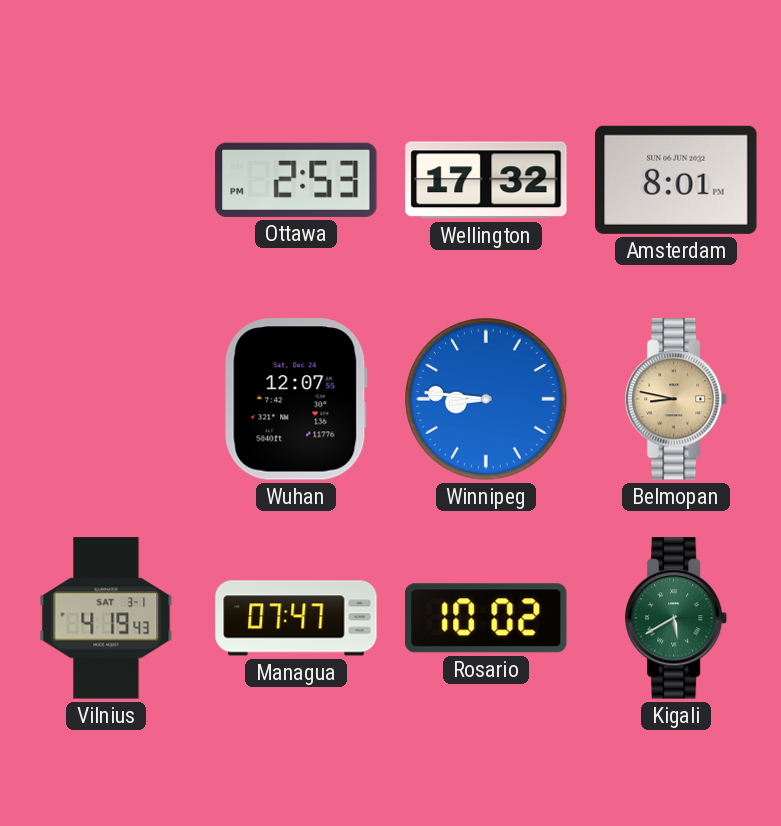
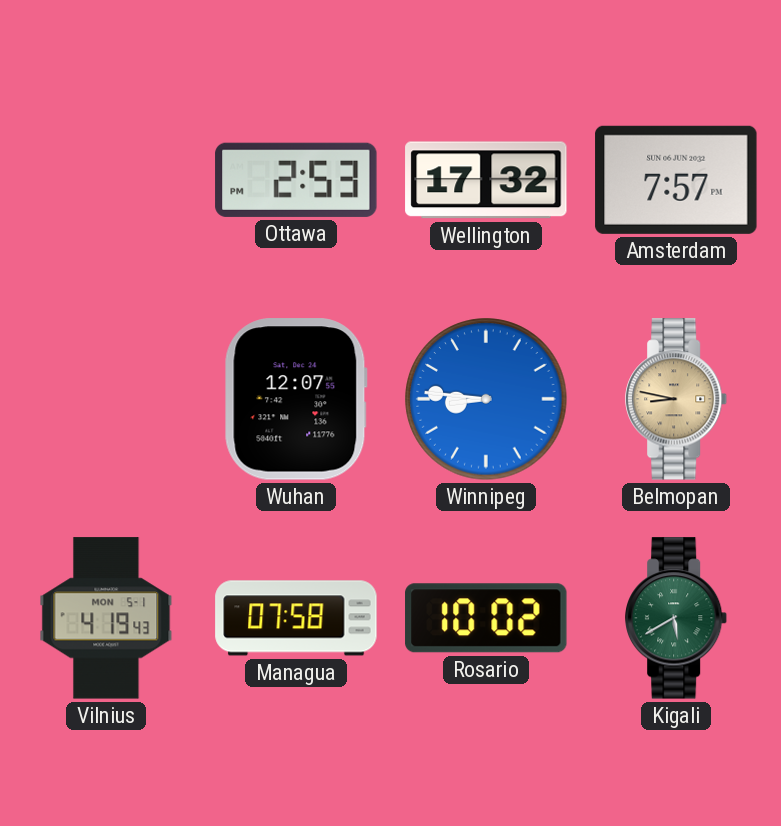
Amsterdam: 8:01 -> 7:57
Vilnius date: SAT 3-1 -> MON 5-1
Managua: 07:47 -> 07:58
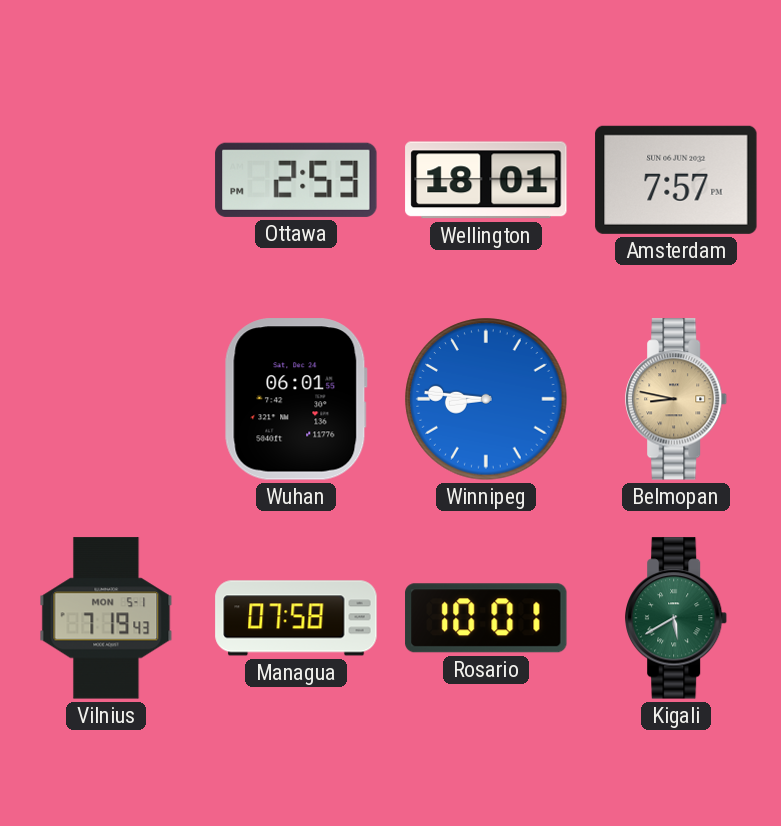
Wellington: 17:32 -> 18:01
Wuhan: 12:07 -> 06:01
Vilnius: 4:19 -> 7:19
Rosario: 10:02 -> 10:01
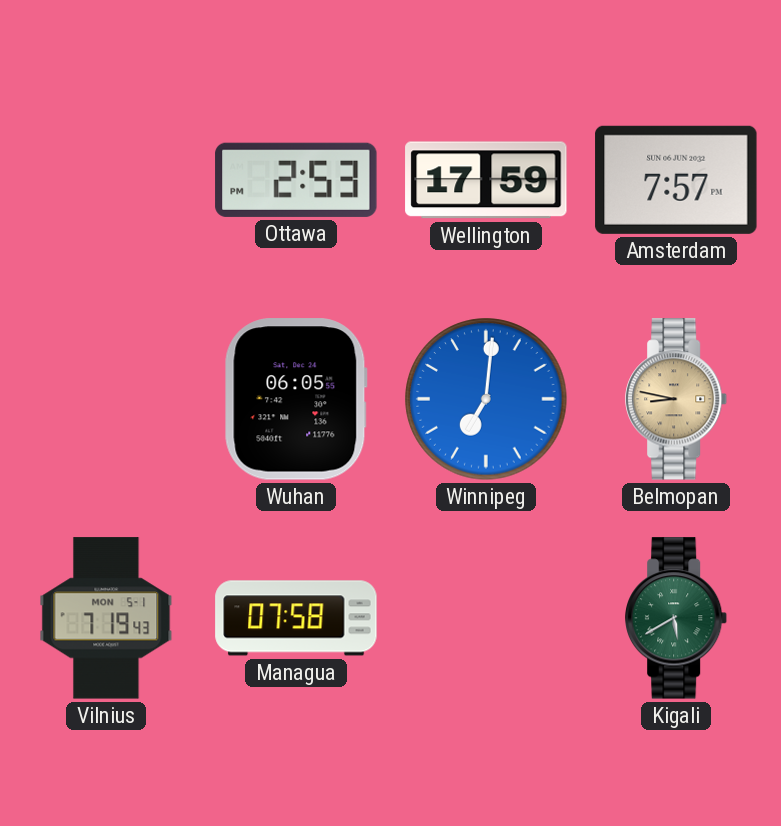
Wellington: 18:01 -> 17:59
Wuhan: 06:01 -> 06:05
Winnipeg: 8:46 -> 7:01
Rosario: 10:01 -> none
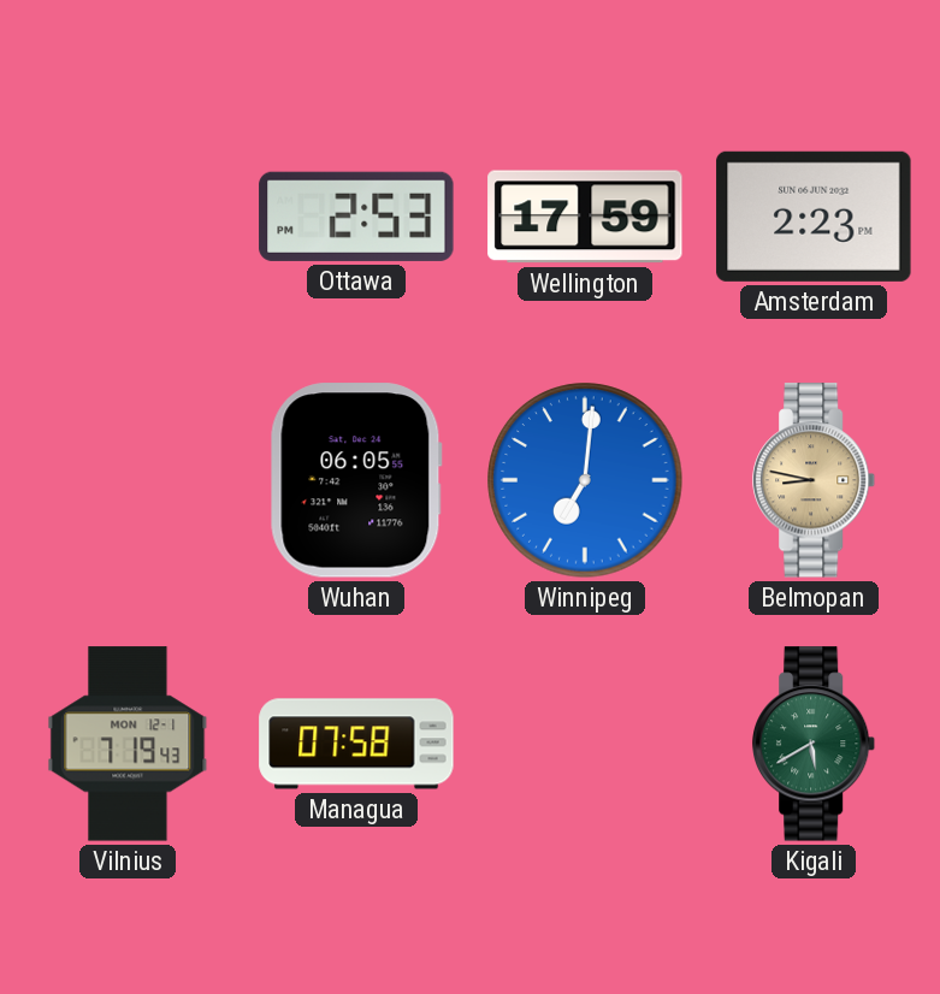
Amsterdam: 7:57 -> 2:23
Vilnius date: MON 5-1 -> MON 12-1
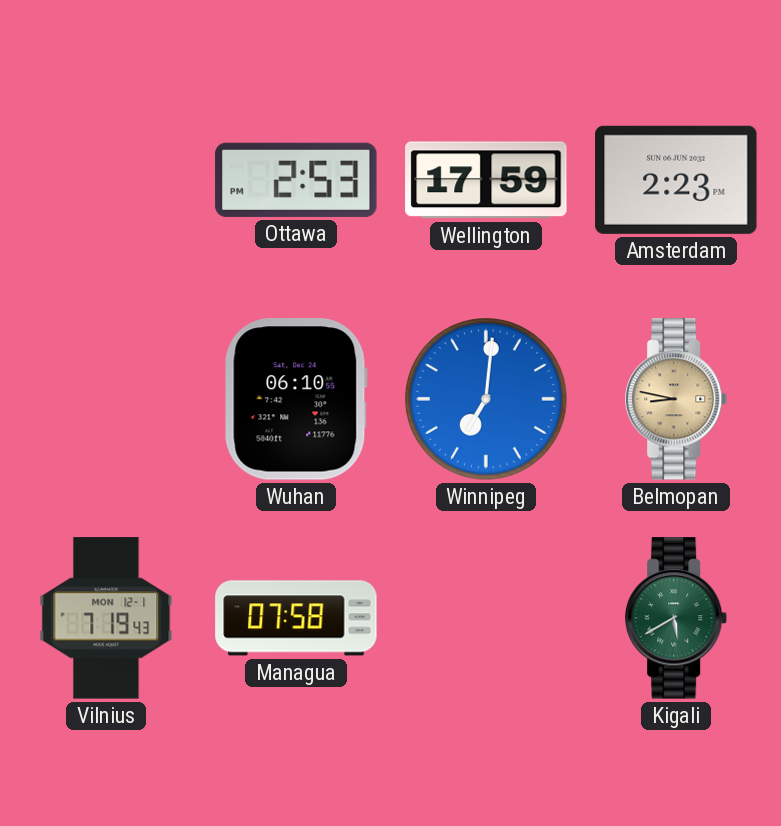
Wuhan: 06:05 -> 06:10
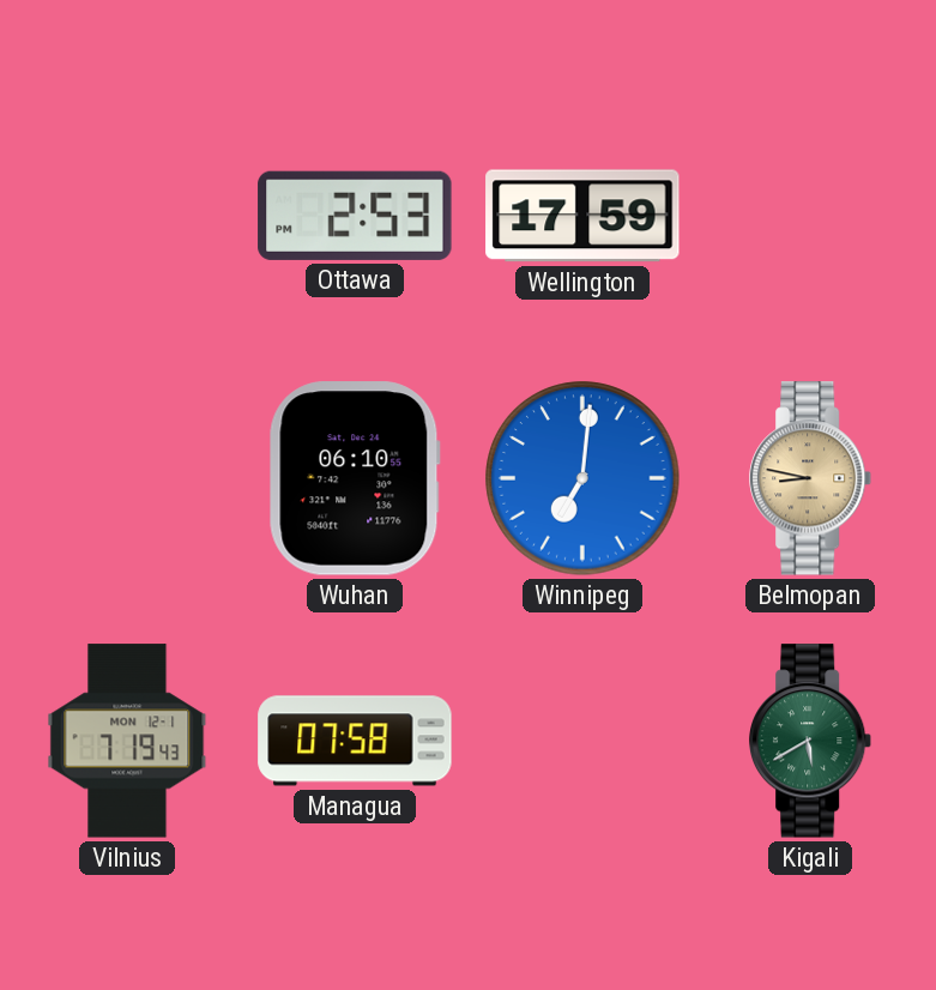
Amsterdam: 2:23 -> none
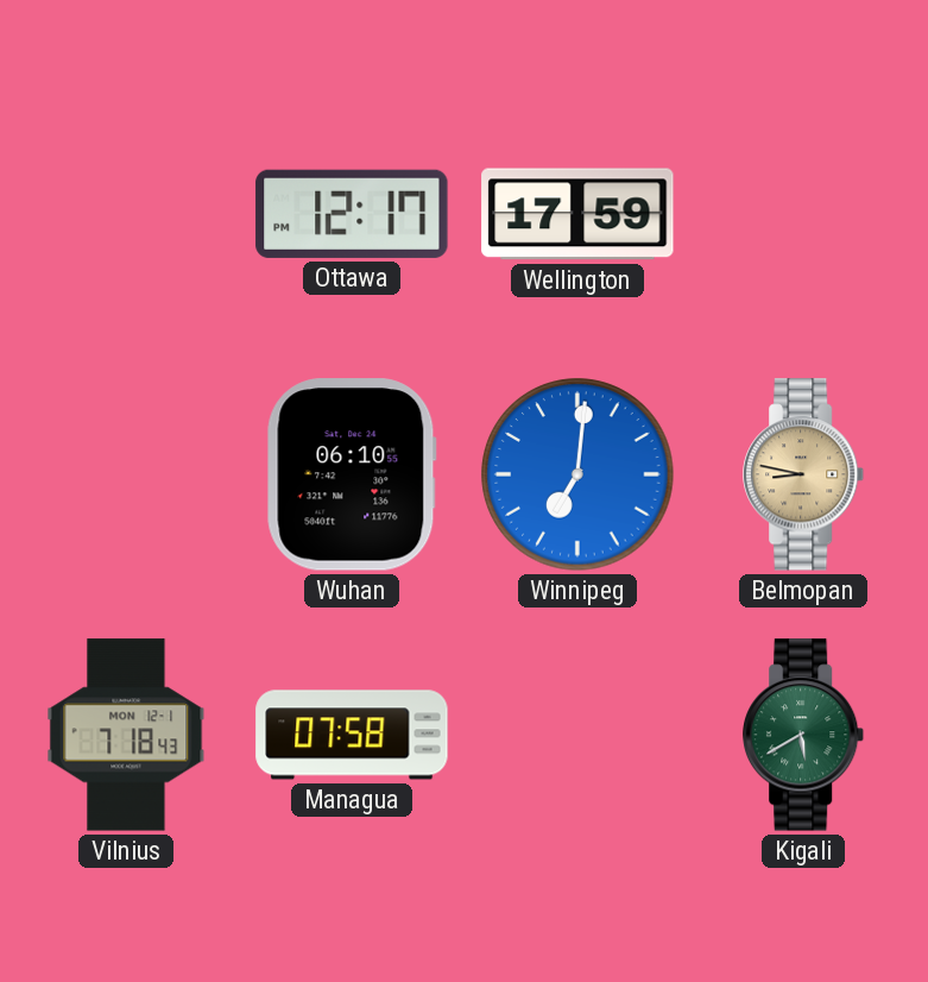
Ottawa: 2:53 -> 12:17
Vilnius: 7:19 -> 7:18
